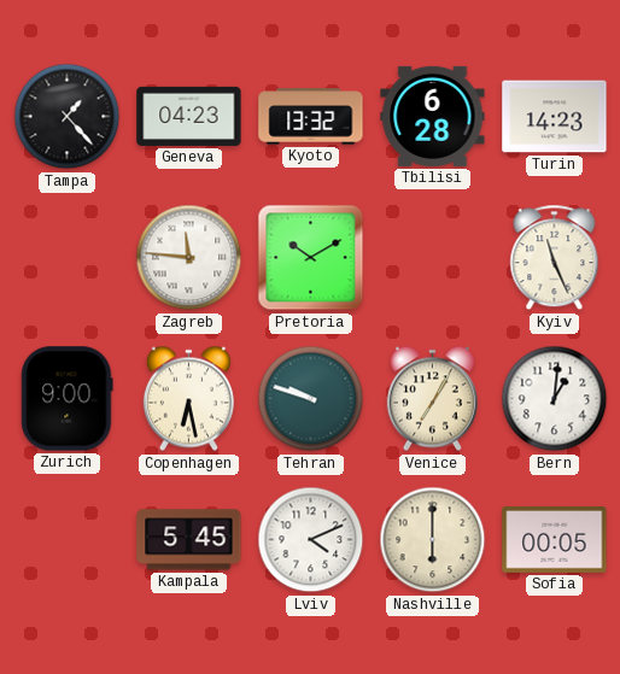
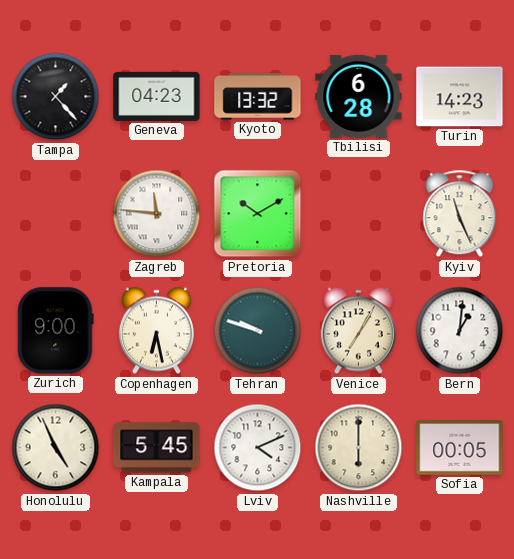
Honolulu: none -> 4:56
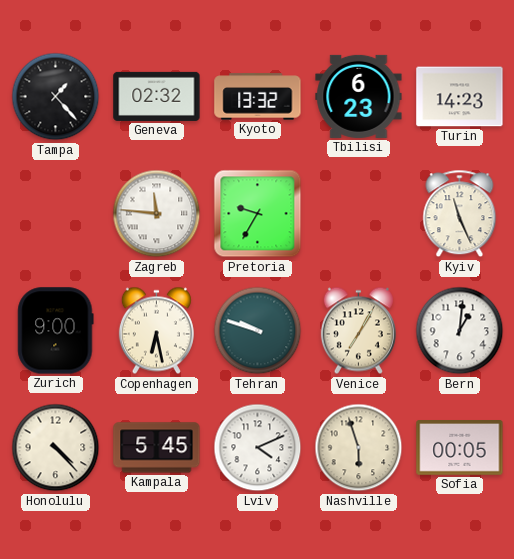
Geneva: 04:23 -> 02:32
Tbilisi: 6:28 -> 6:23
Pretoria: 10:10 -> 9:35
Honolulu: 4:56 -> 4:23
Nashville: 6:00 -> 5:57
